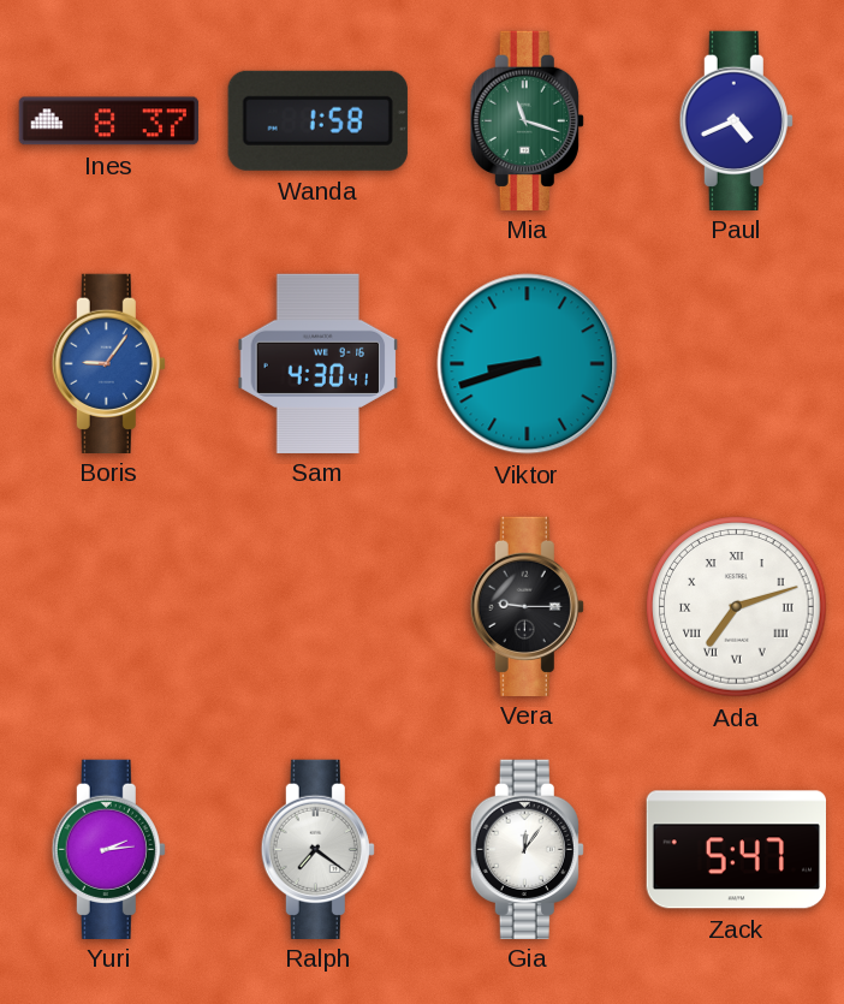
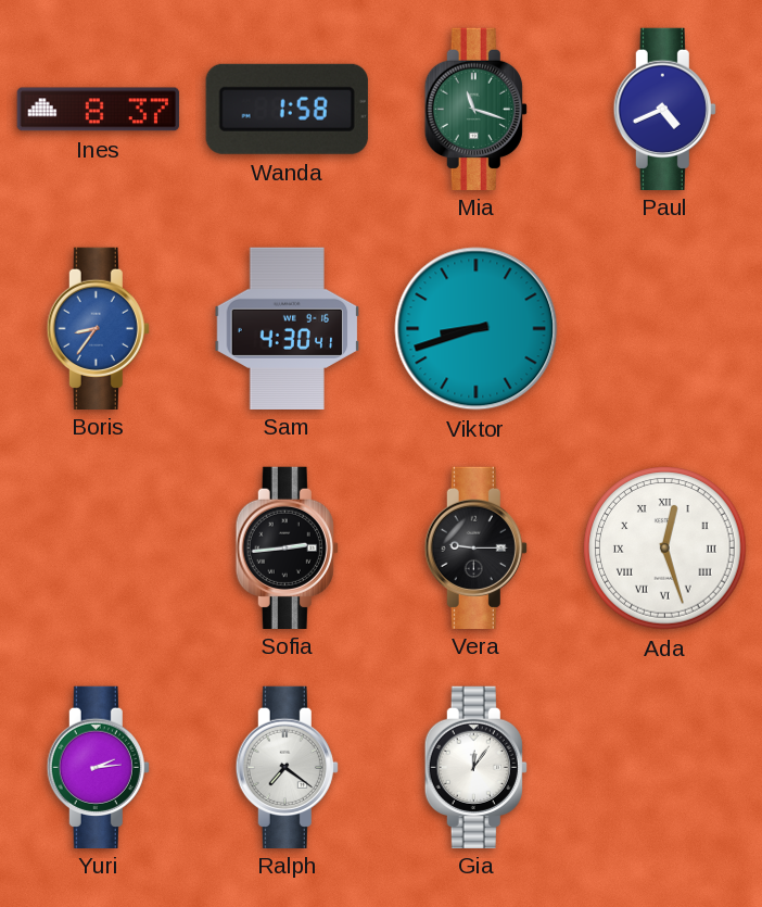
Boris: 9:06 -> 8:36
Sofia: none -> 2:44
Ada: 7:12 -> 12:27
Zack: 5:47 -> none
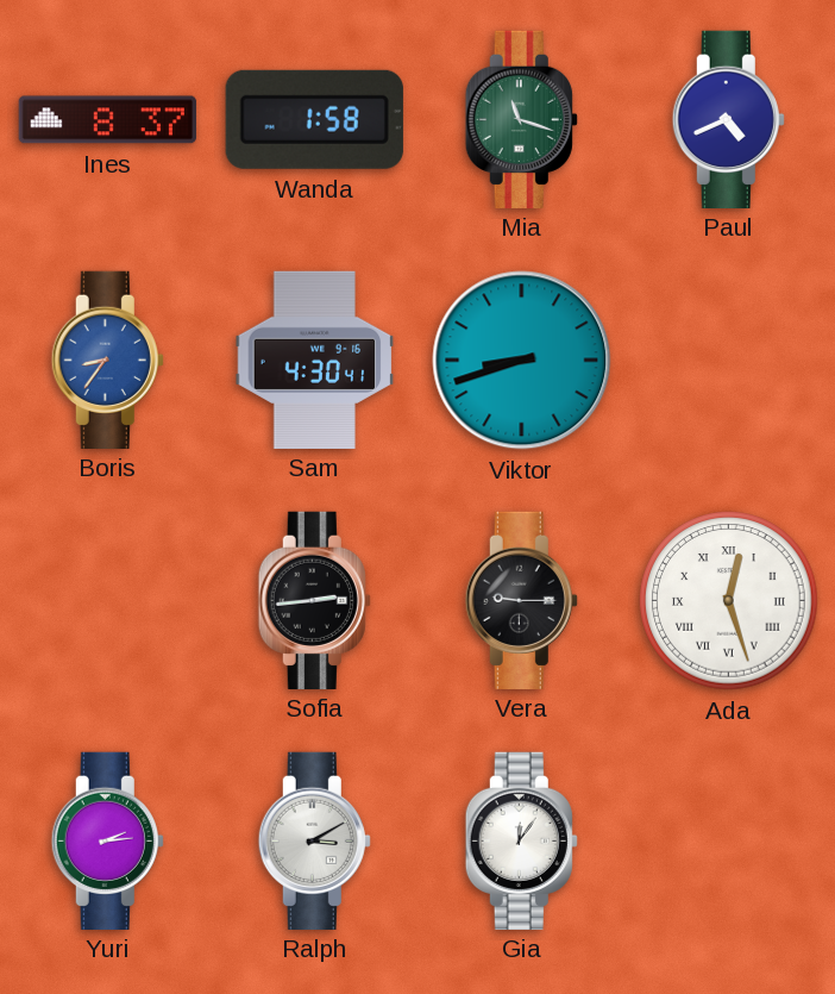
Ralph: 7:21 -> 3:10
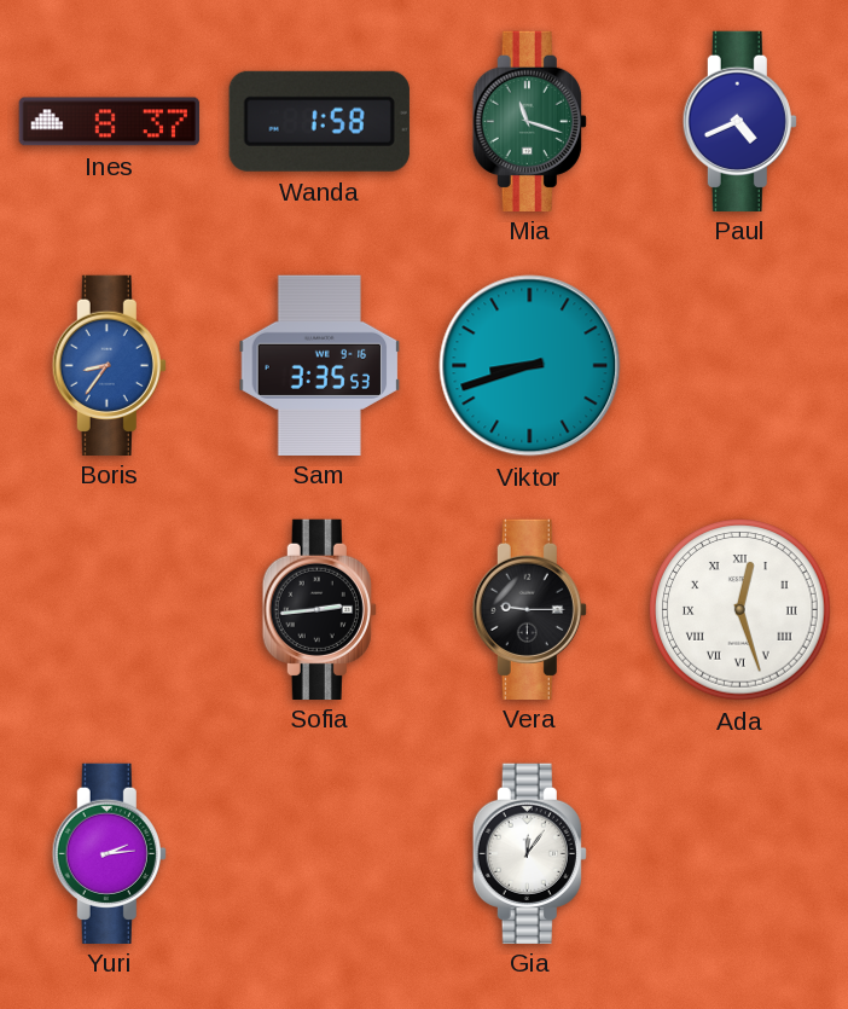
Sam: 4:30 -> 3:35
Ralph: 3:10 -> none
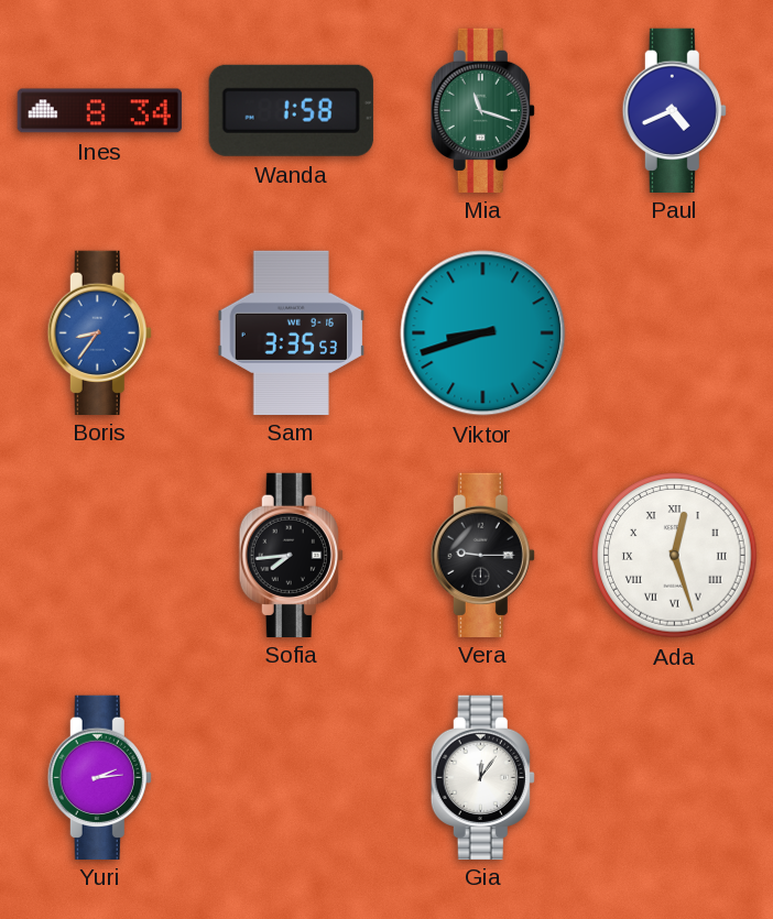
Ines: 8:37 -> 8:34
Sofia: 2:44 -> 7:44
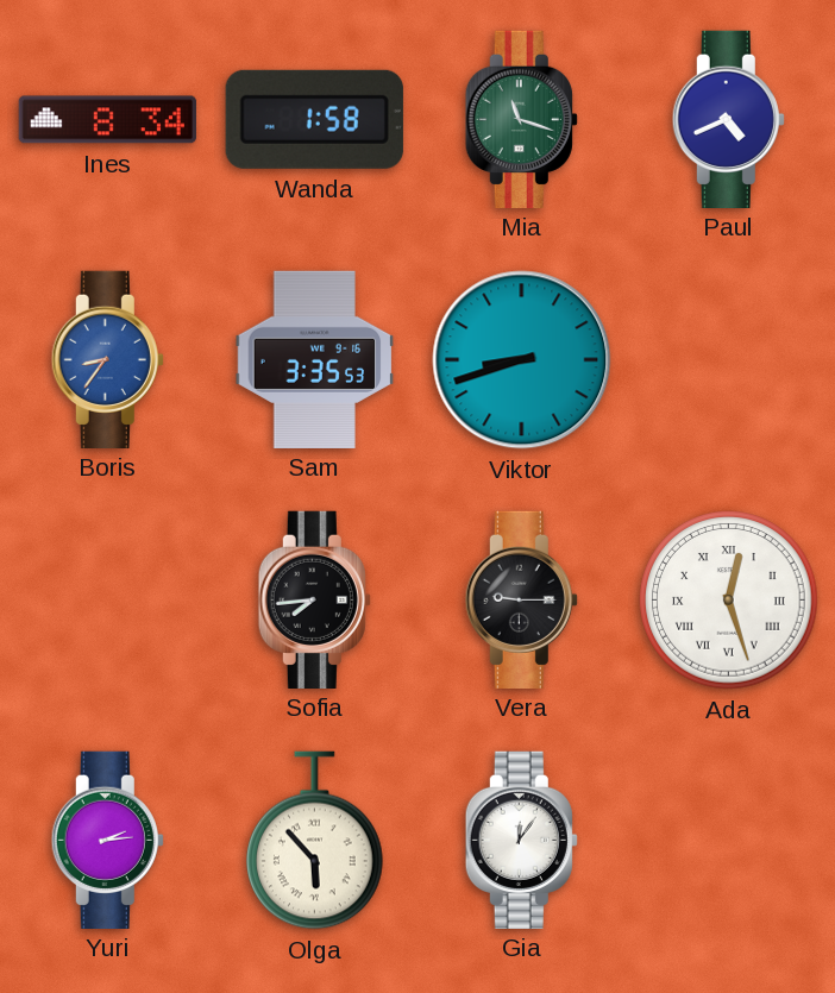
Olga: none -> 5:53
